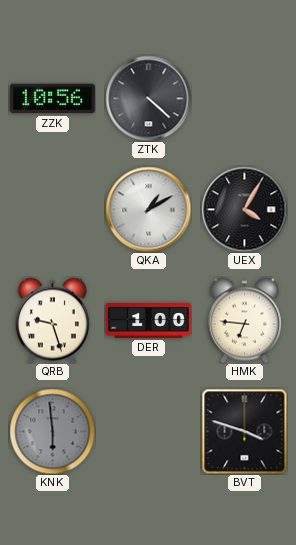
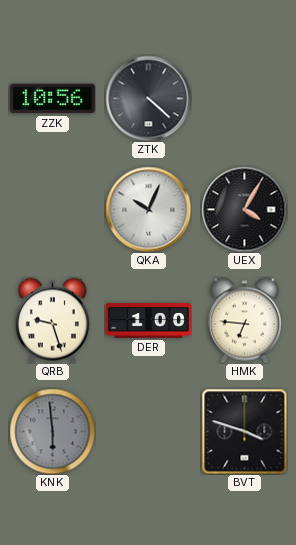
QKA: 1:10 -> 10:04
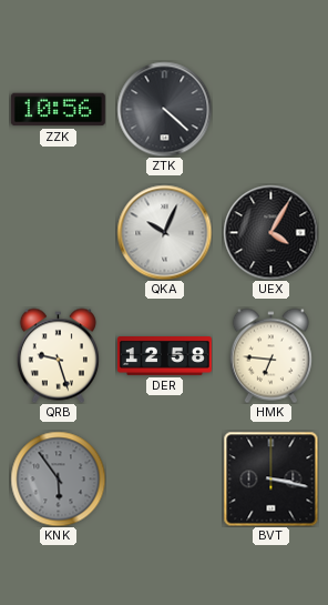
DER: 1:00 -> 12:58
KNK: 5:59 -> 5:54
BVT: 3:48 -> 3:17
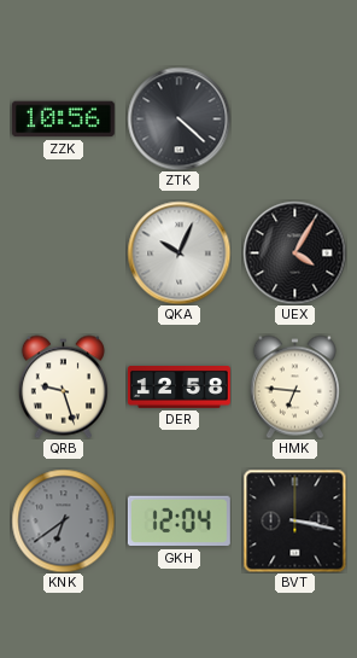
KNK: 5:54 -> 6:39
GKH: none -> 12:04
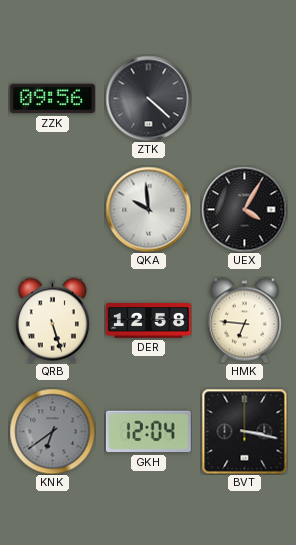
ZZK: 10:56 -> 09:56
QKA: 10:04 -> 9:59
QRB: 9:27 -> 5:27
